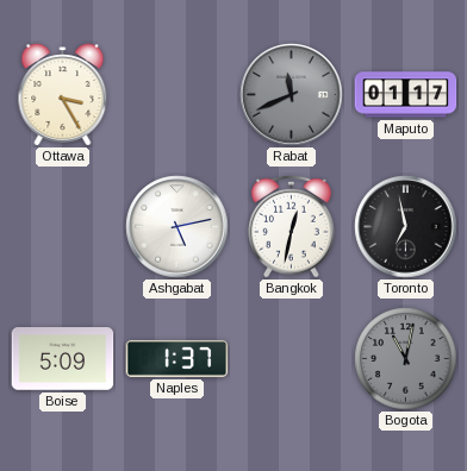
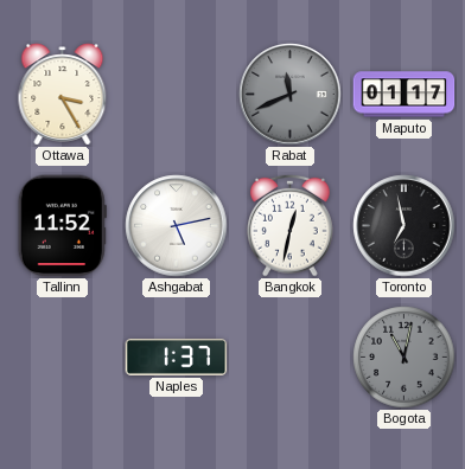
Tallinn: none -> 11:52
Boise: 5:09 -> none
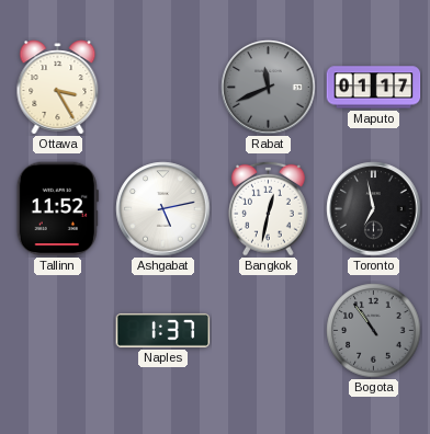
Bogota: 11:02 -> 10:54
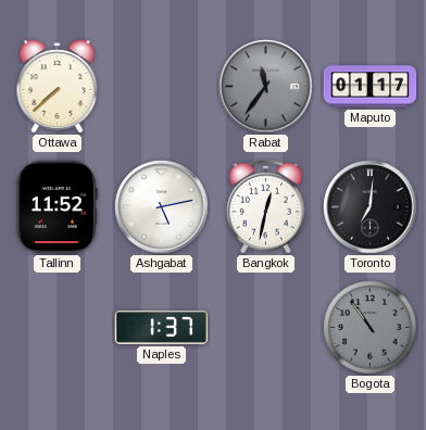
Ottawa: 3:25 -> 7:38
Rabat: 11:41 -> 11:36
Toronto: 6:58 -> 7:01
